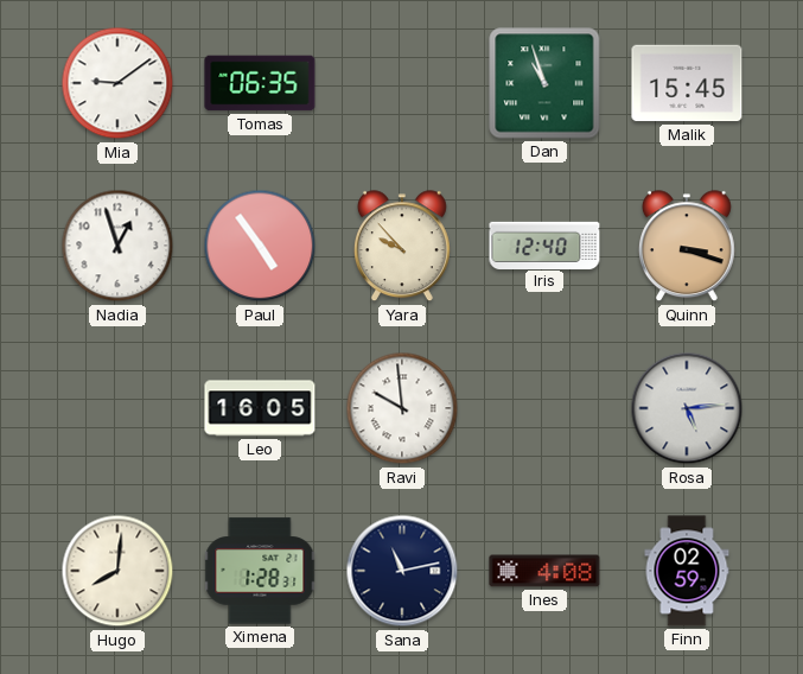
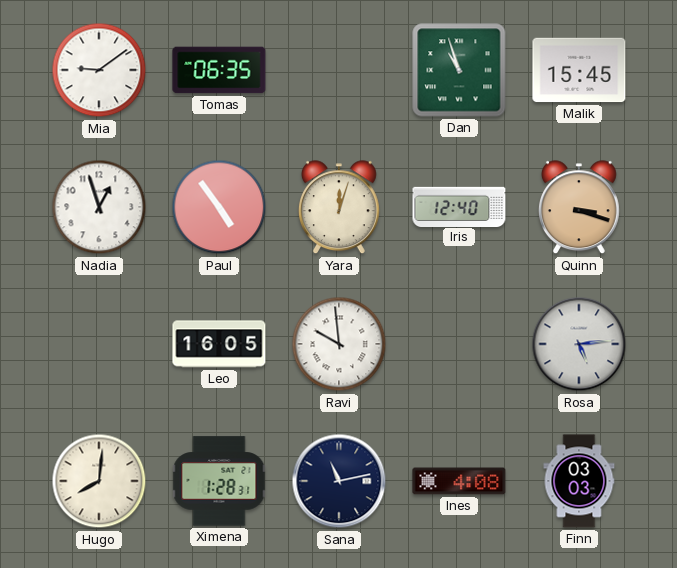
Yara: 9:53 -> 12:03
Finn: 02:59 -> 03:03
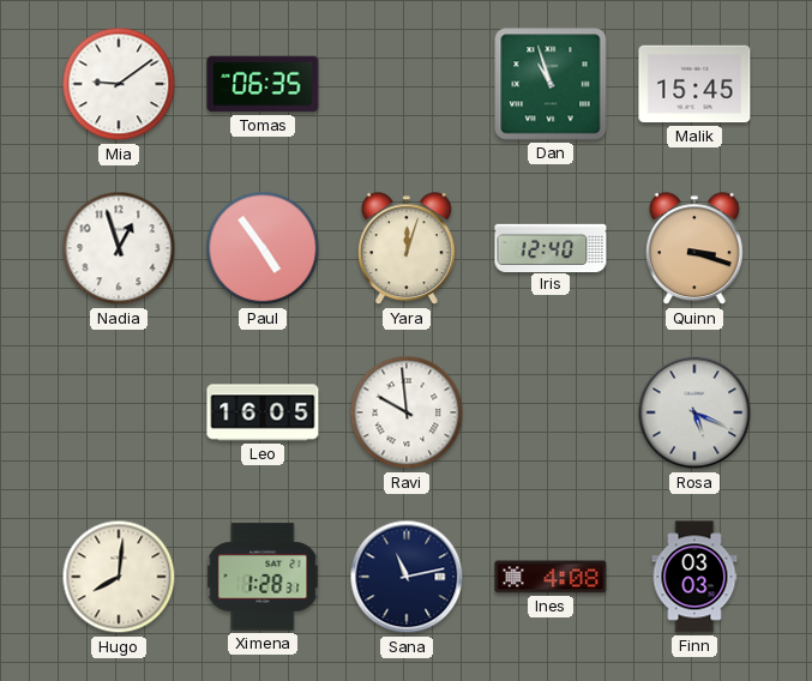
Rosa: 5:14 -> 5:19
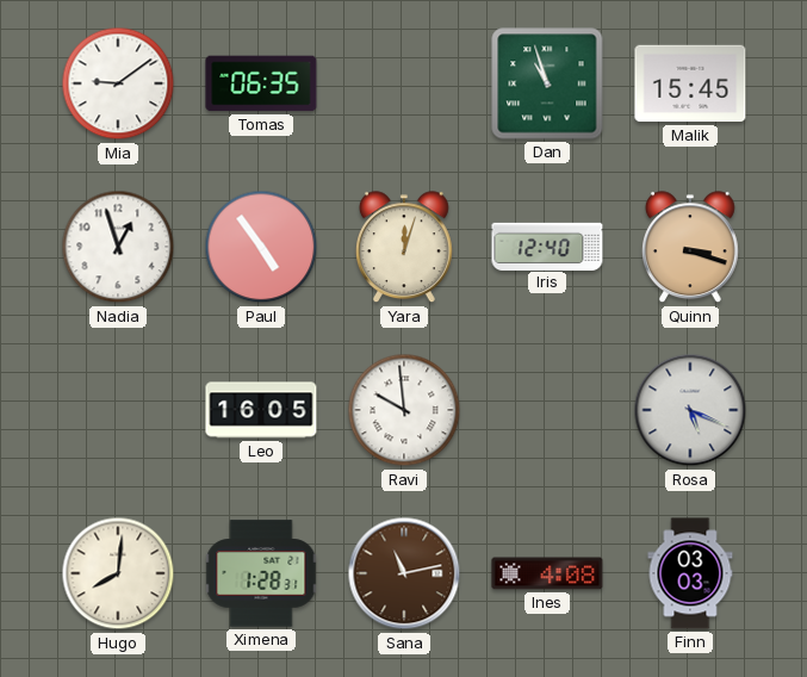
Sana dial: navy -> brown
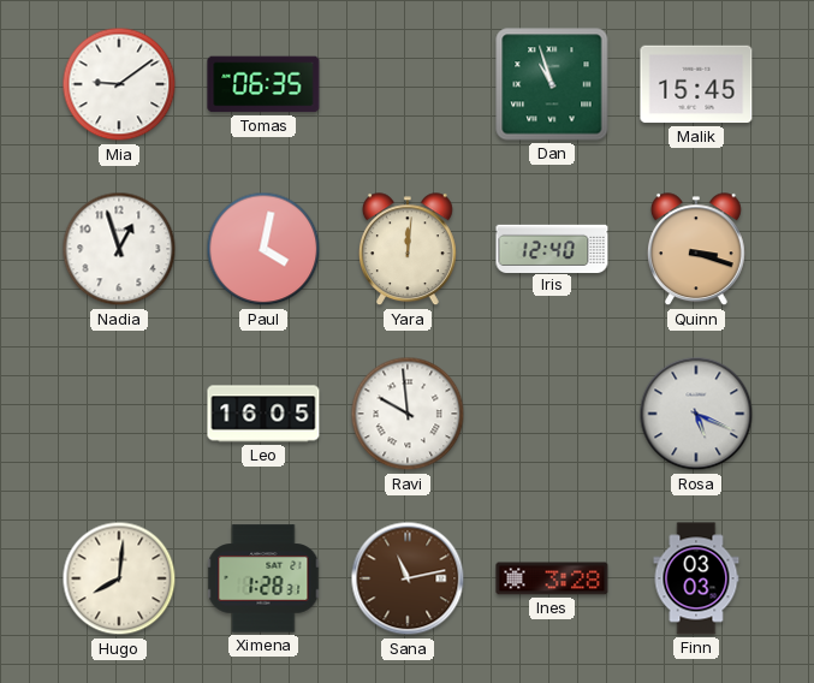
Paul: 4:54 -> 4:02
Yara: 12:03 -> 12:01
Ines: 4:08 -> 3:28
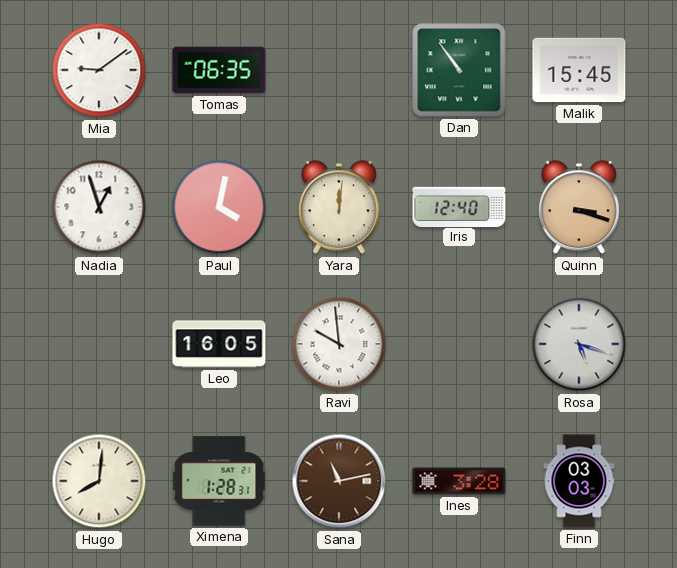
Dan: 10:57 -> 10:54
Rosa: 5:19 -> 5:18
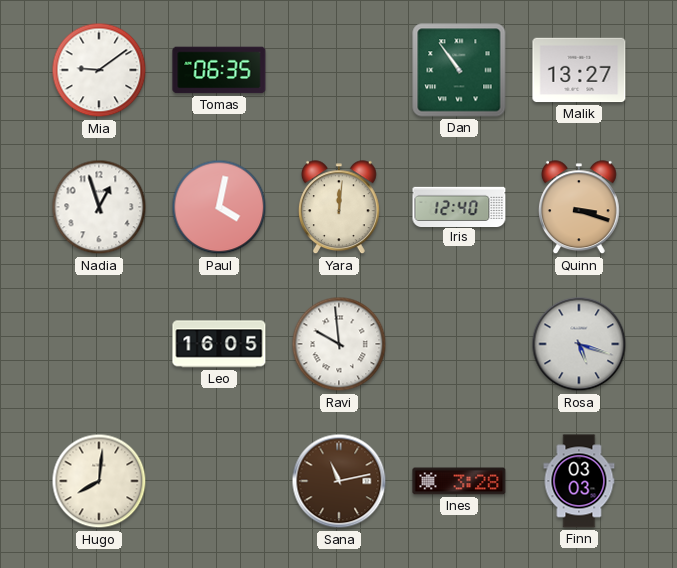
Malik: 15:45 -> 13:27
Ximena: 1:28 -> none
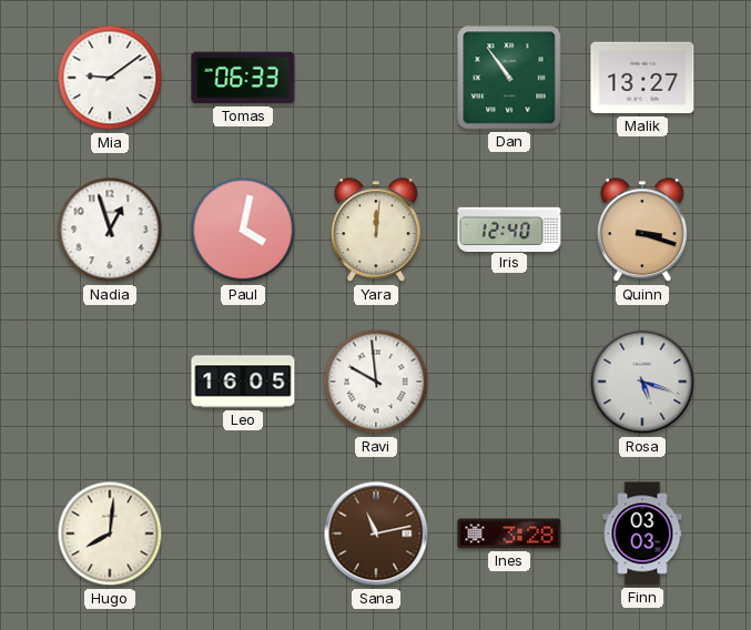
Tomas: 06:35 -> 06:33
